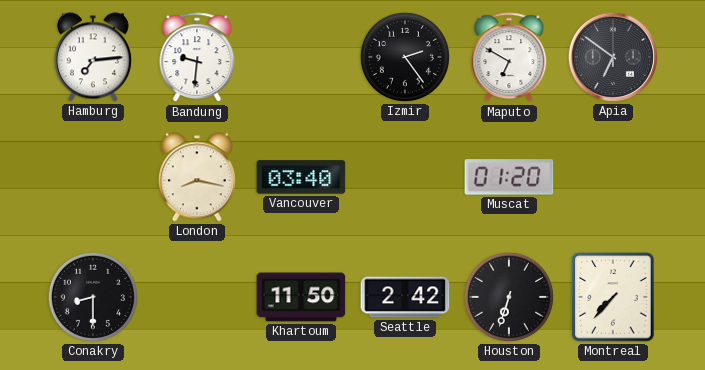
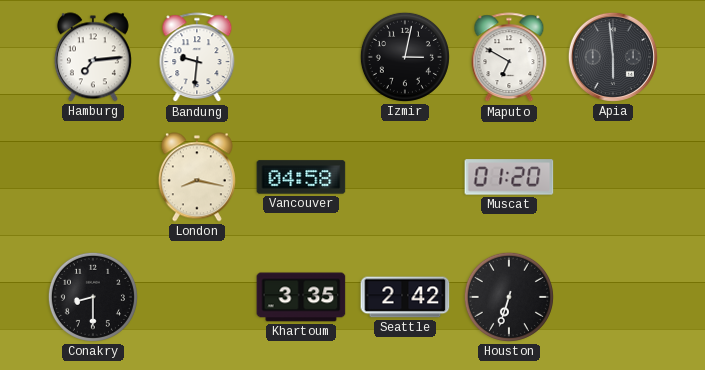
Izmir: 2:24 -> 3:02
Apia: 6:51 -> 5:59
Vancouver: 03:40 -> 04:58
Khartoum: 11:50 -> 3:35
Montreal: 7:37 -> none
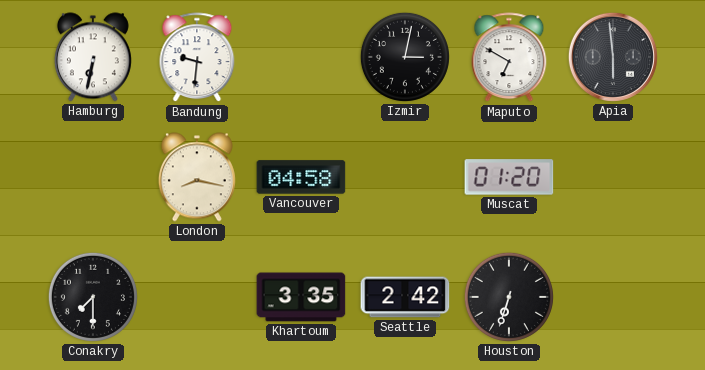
Hamburg: 7:14 -> 6:32
Conakry: 8:30 -> 7:30
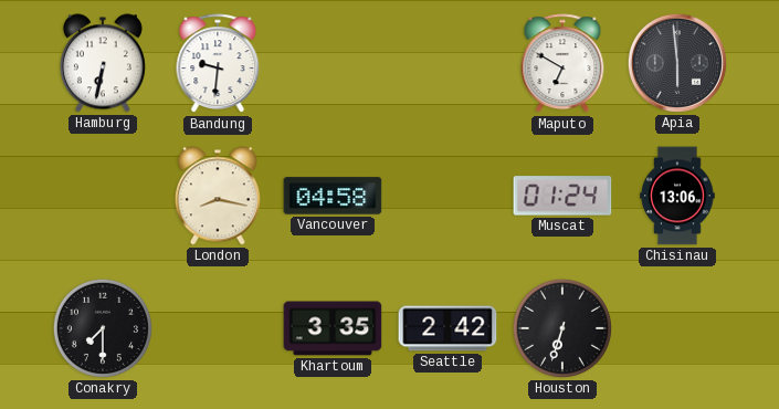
Izmir: 3:02 -> none
Muscat: 01:20 -> 01:24
Chisinau: none -> 13:06
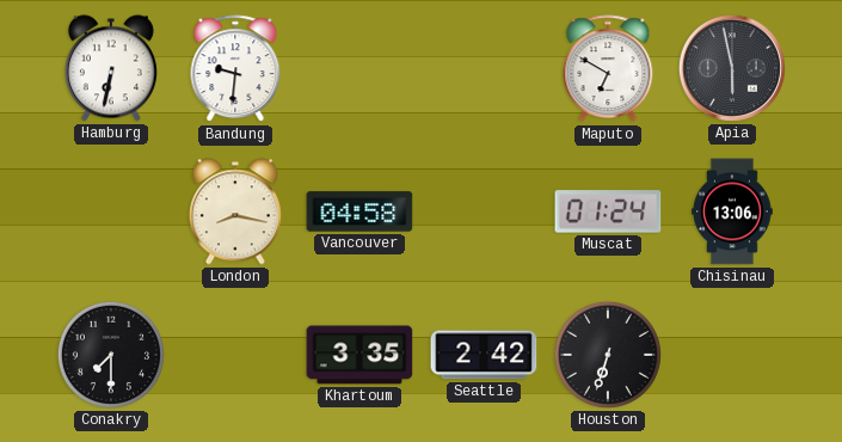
Apia: 5:59 -> 5:58
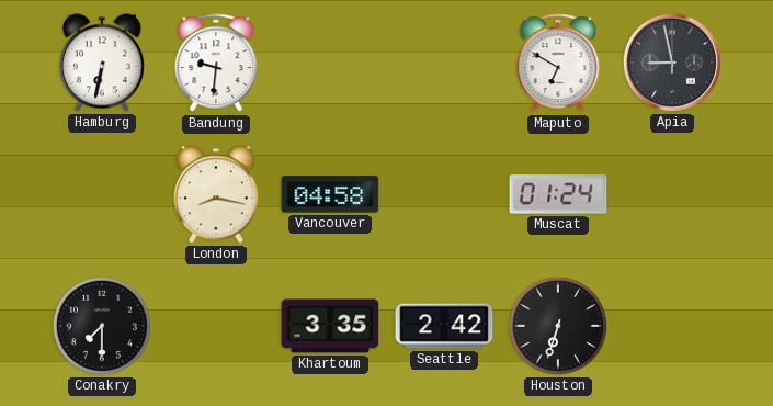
Apia: 5:58 -> 8:58
Chisinau: 13:06 -> none
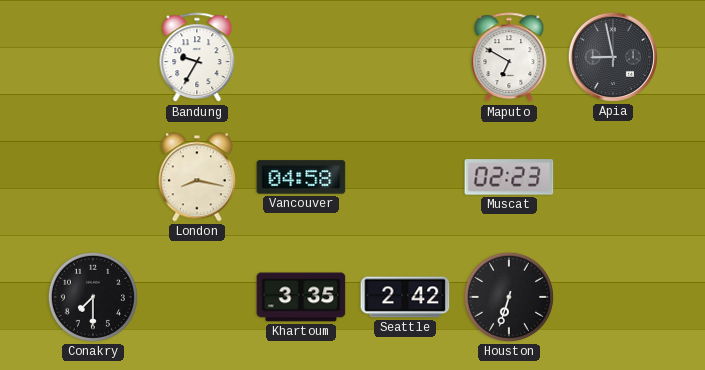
Hamburg: 6:32 -> none
Bandung: 9:31 -> 9:35
Muscat: 01:24 -> 02:23
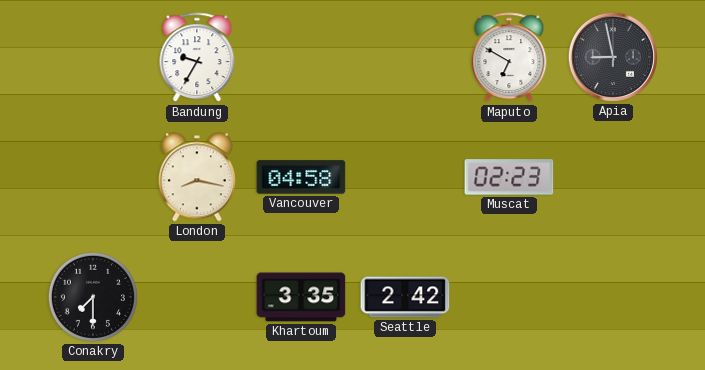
Houston: 6:33 -> none
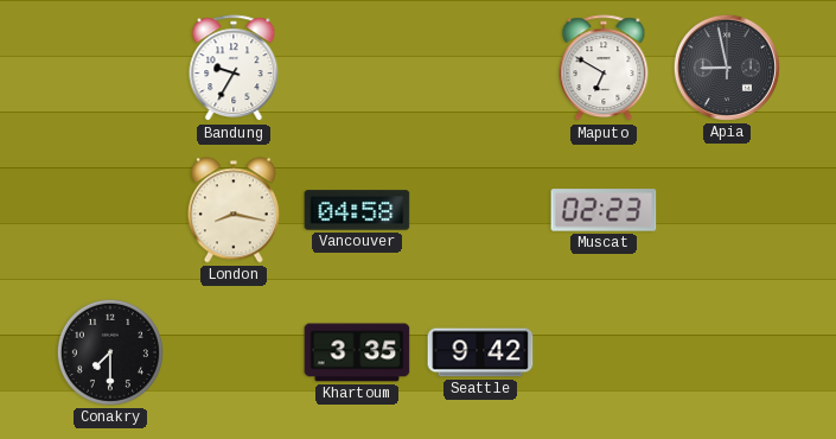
Seattle: 2:42 -> 9:42
